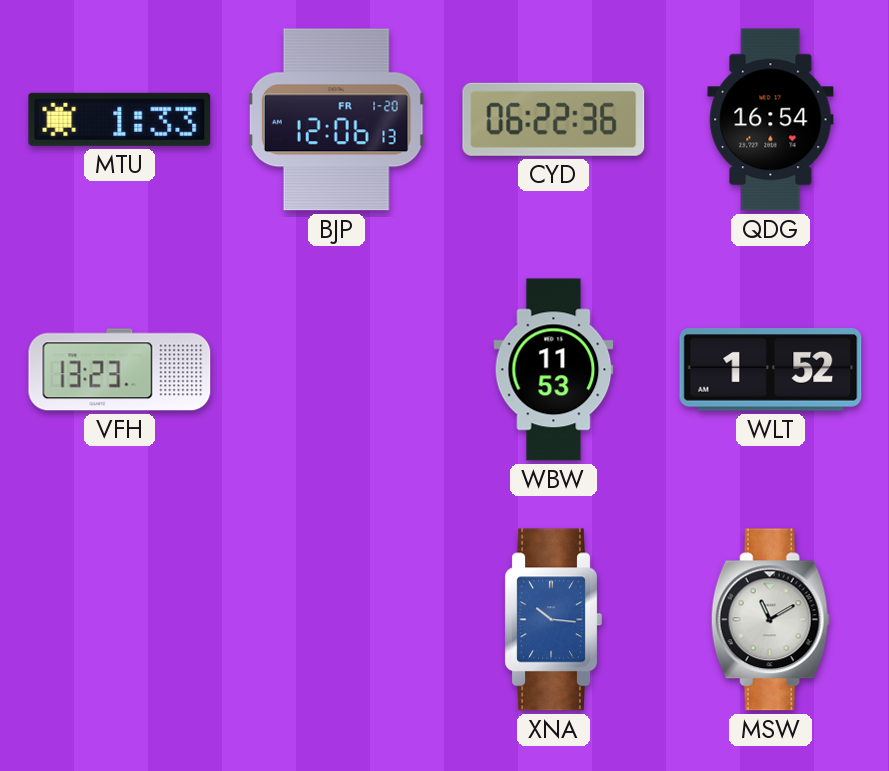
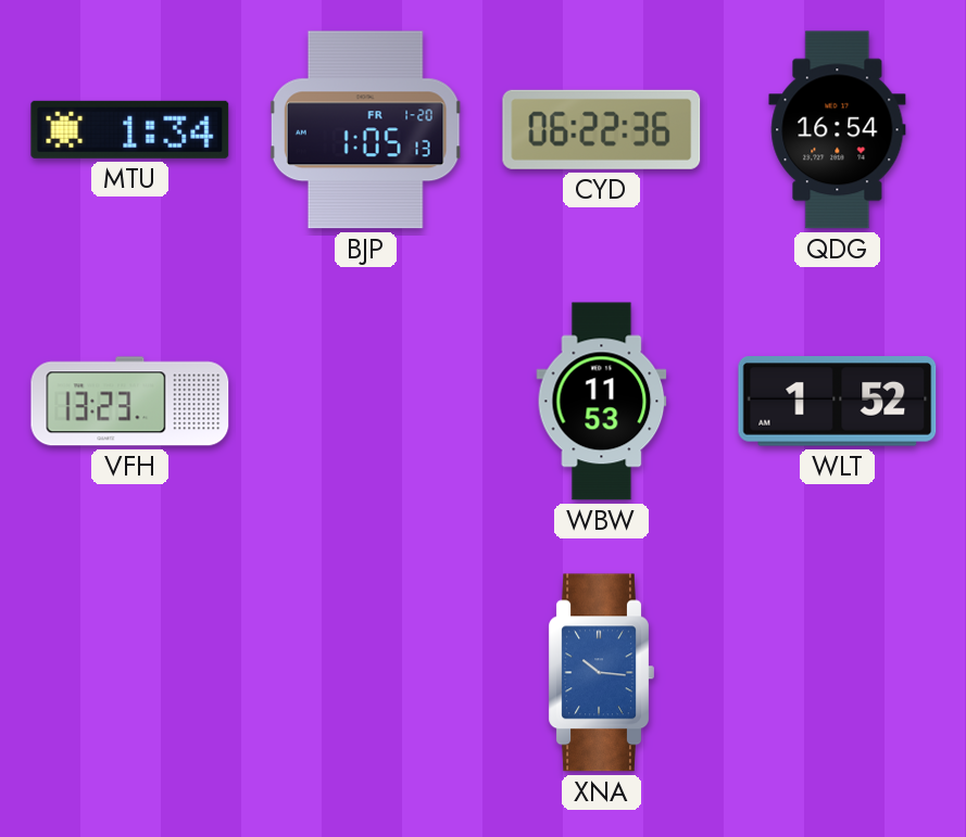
MTU: 1:33 -> 1:34
BJP: 12:06 -> 1:05
MSW: 11:10 -> none
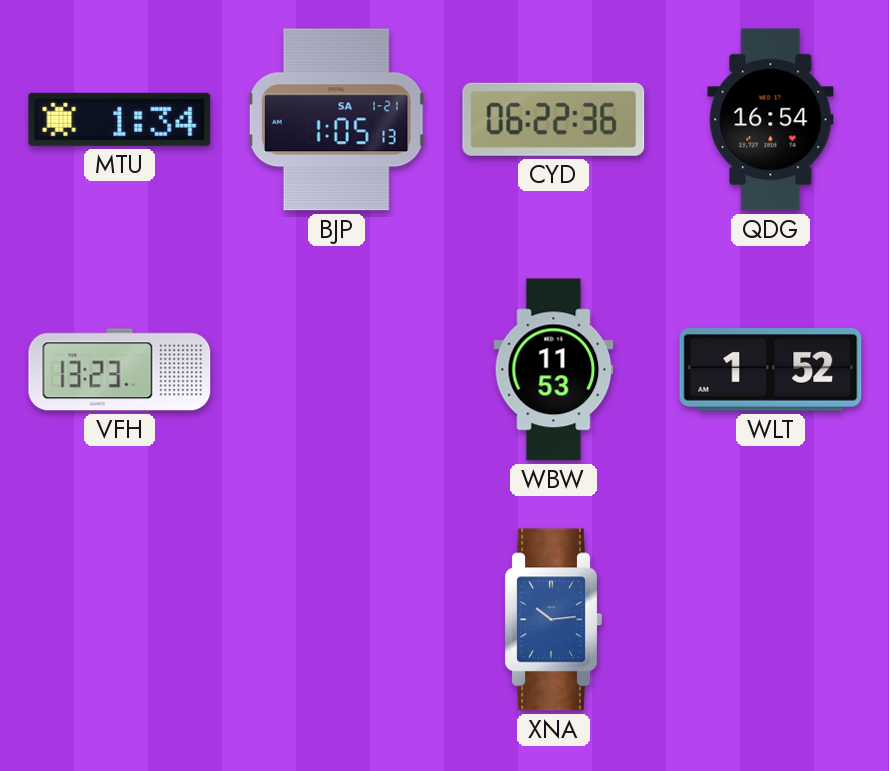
BJP date: FR 1-20 -> SA 1-21
XNA: 10:16 -> 10:14
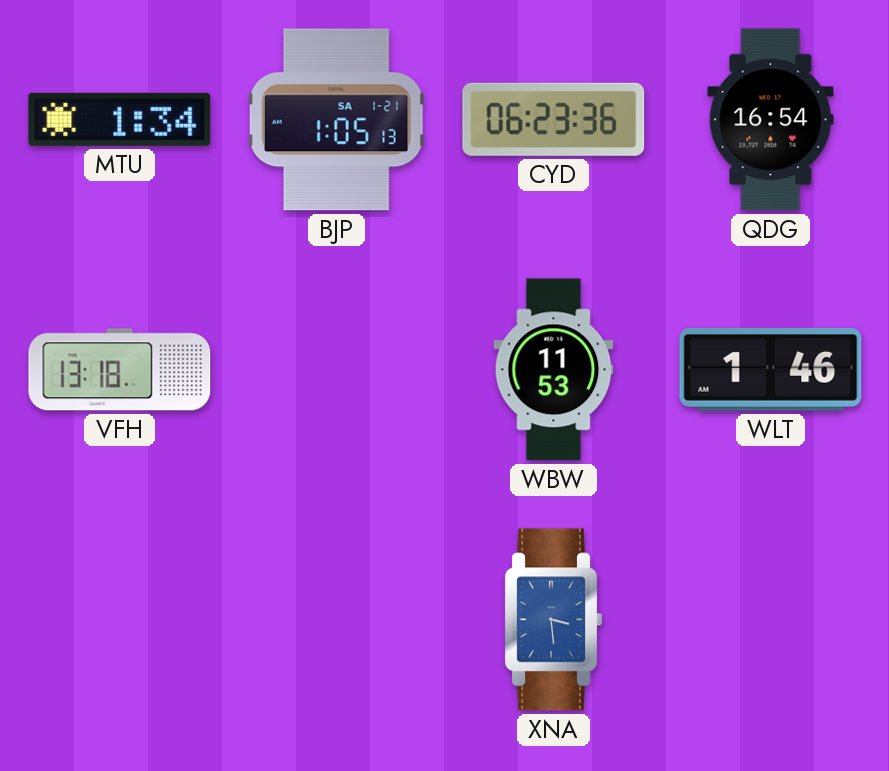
CYD: 06:22 -> 06:23
VFH: 13:23 -> 13:18
WLT: 1:52 -> 1:46
XNA: 10:14 -> 3:29
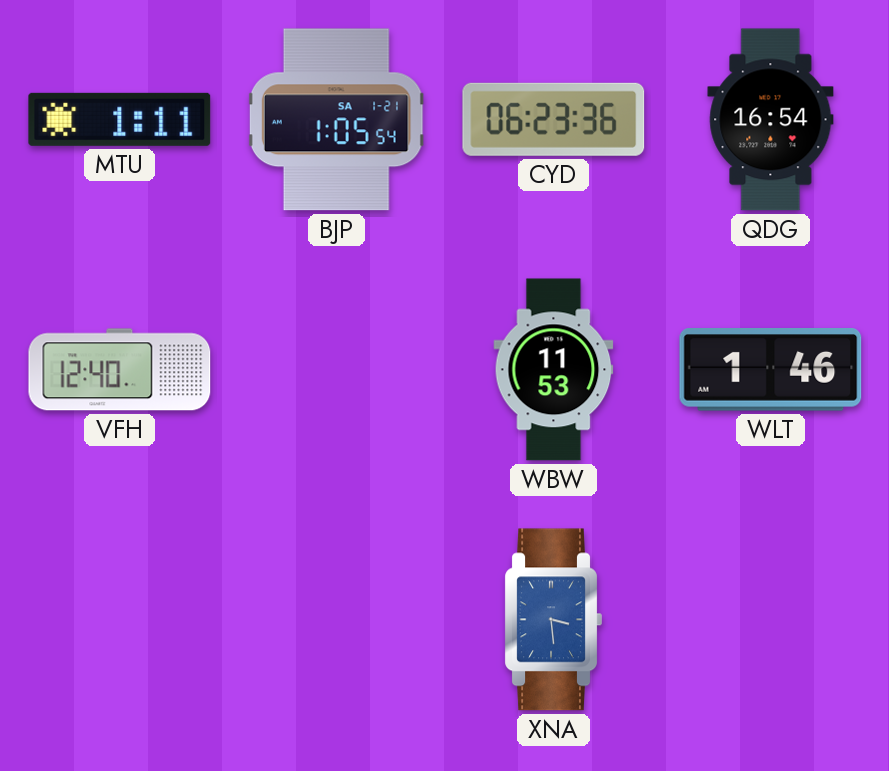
MTU: 1:34 -> 1:11
BJP: 1:05:13 -> 1:05:54
VFH: 13:18 -> 12:40
